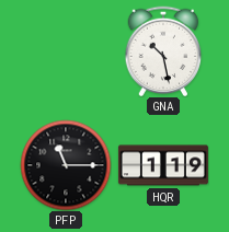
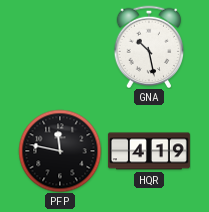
PFP: 11:15 -> 11:47
HQR: 1:19 -> 4:19
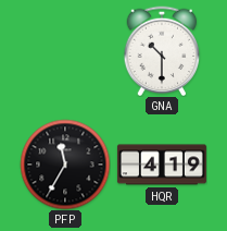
GNA: 10:28 -> 10:30
PFP: 11:47 -> 11:35
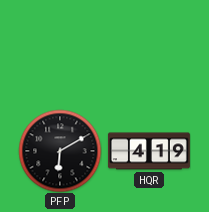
GNA: 10:30 -> none
PFP: 11:35 -> 6:10
